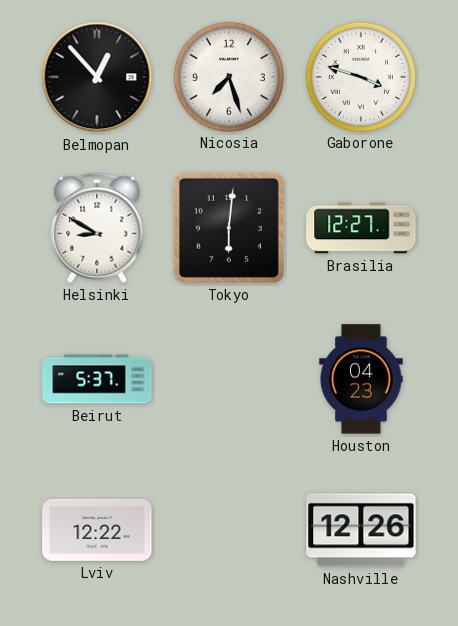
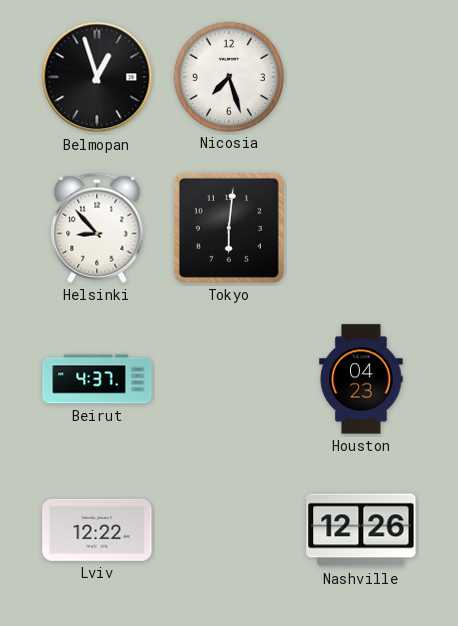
Belmopan: 12:53 -> 12:57
Gaborone: 3:48 -> none
Helsinki: 8:50 -> 8:53
Brasilia: 12:27 -> none
Beirut: 5:37 -> 4:37
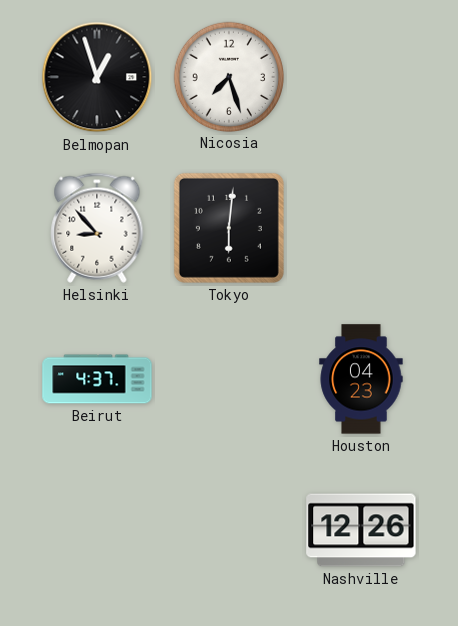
Lviv: 12:22 -> none
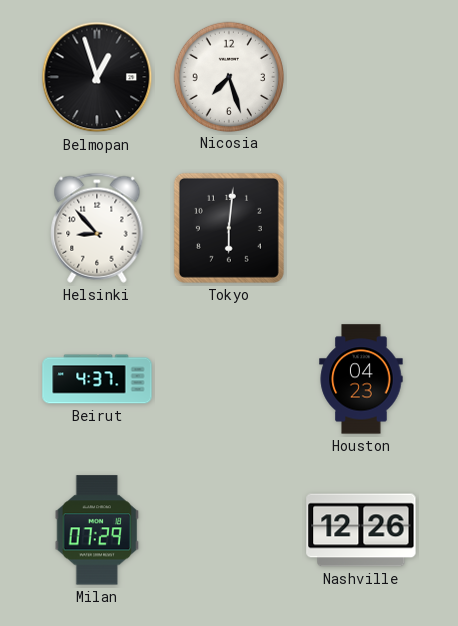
Milan: none -> 07:29
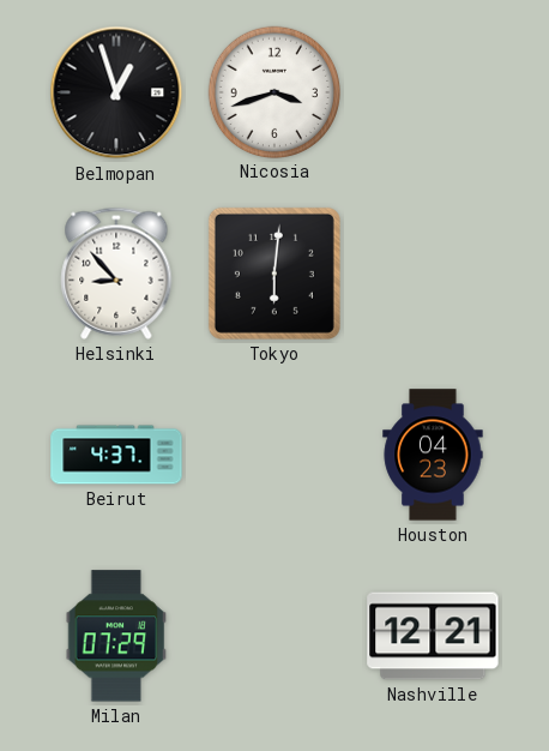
Nicosia: 7:27 -> 3:42
Nashville: 12:26 -> 12:21
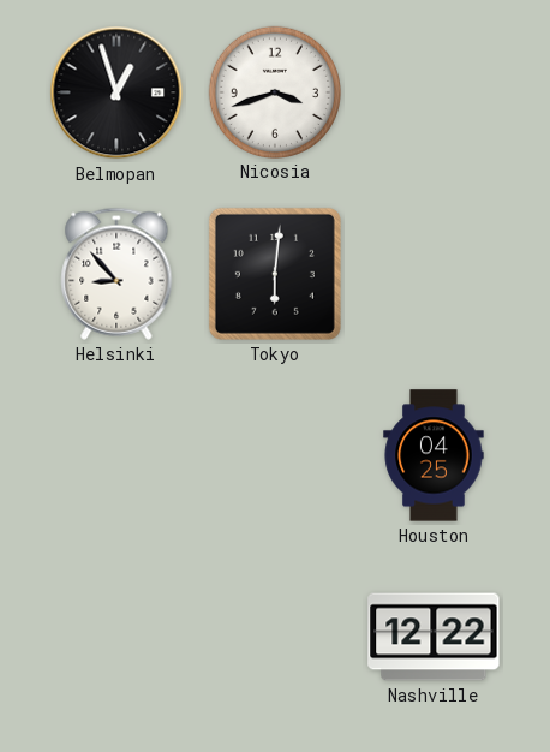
Beirut: 4:37 -> none
Houston: 04:23 -> 04:25
Milan: 07:29 -> none
Nashville: 12:21 -> 12:22
